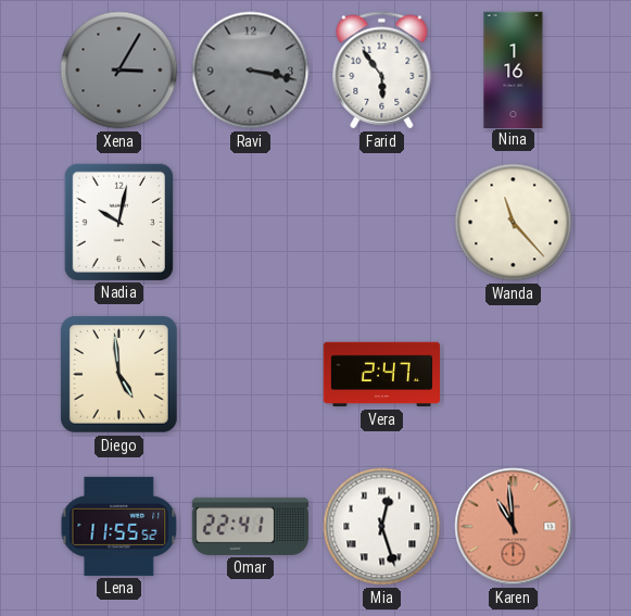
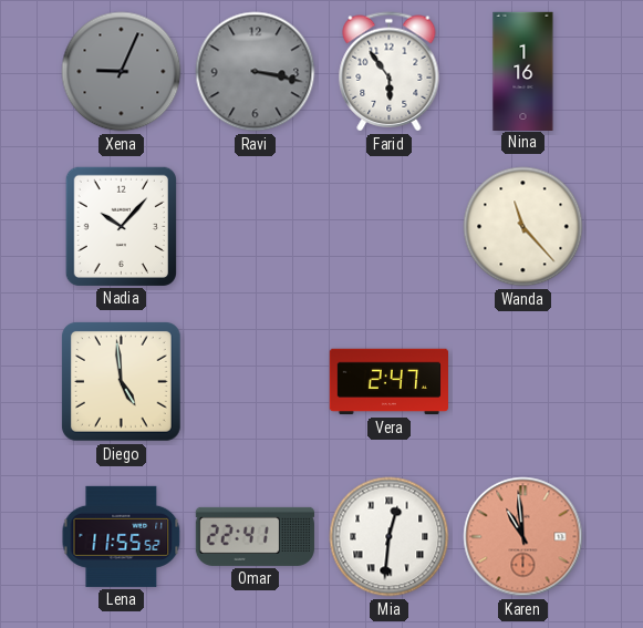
Xena: 3:05 -> 9:04
Nadia: 10:02 -> 10:07
Mia: 12:27 -> 12:31
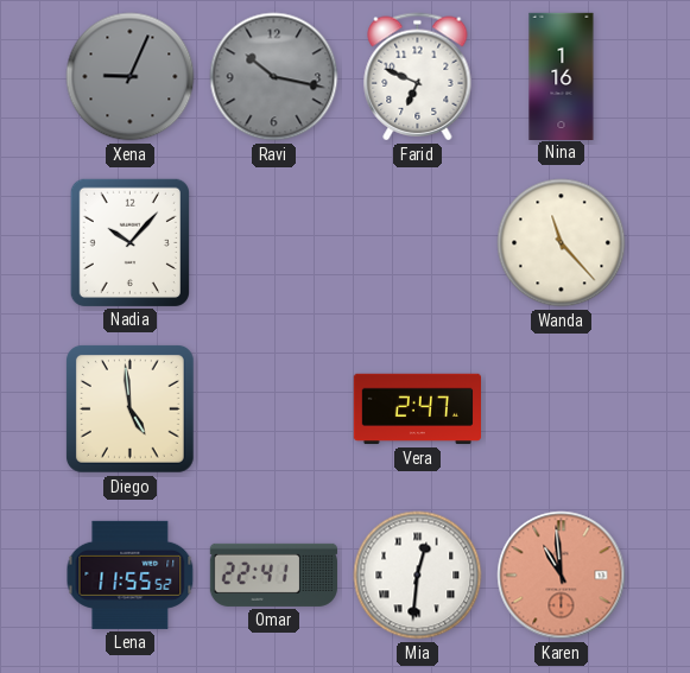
Ravi: 3:17 -> 10:17
Farid: 5:54 -> 6:49
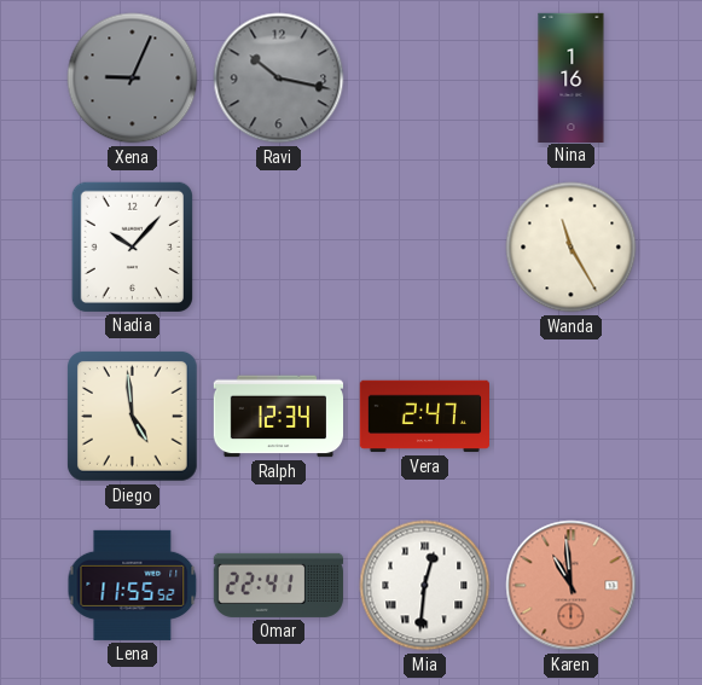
Farid: 6:49 -> none
Wanda: 11:23 -> 11:25
Ralph: none -> 12:34
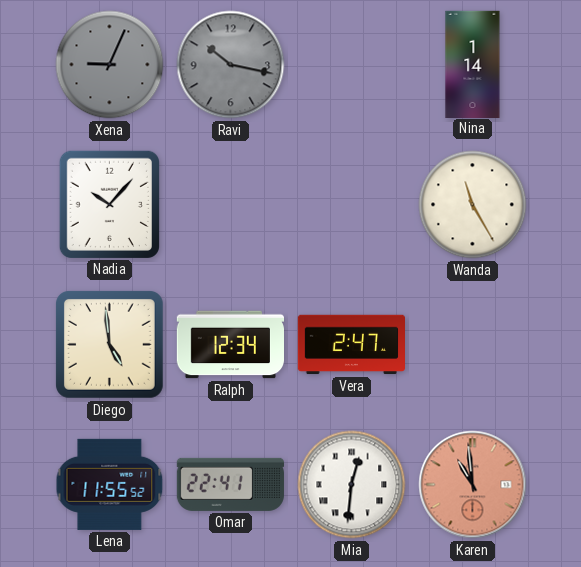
Nina: 1:16 -> 1:14
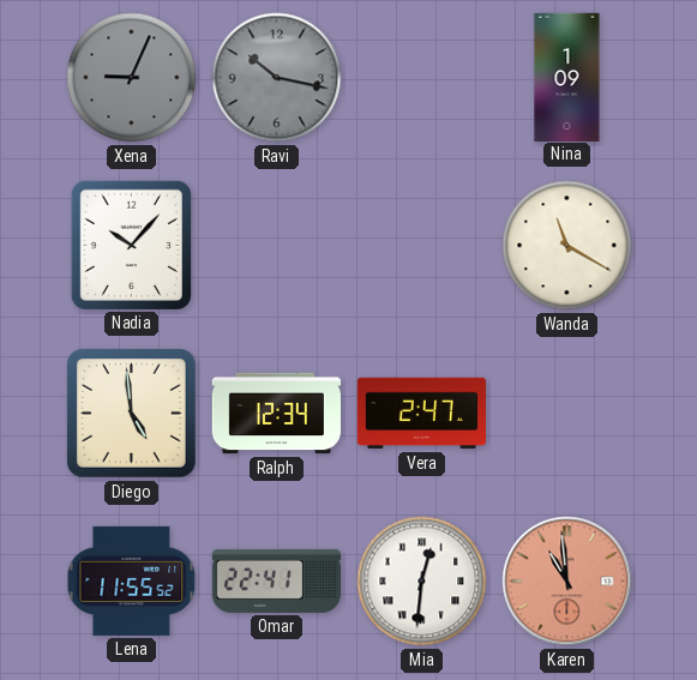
Nina: 1:14 -> 1:09
Wanda: 11:25 -> 11:20
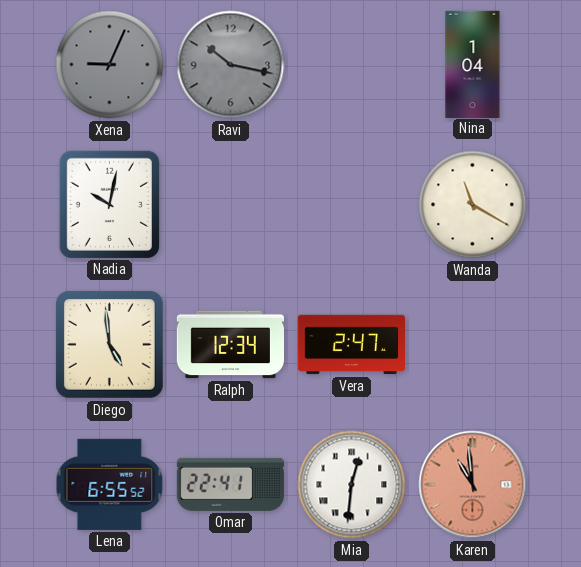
Nina: 1:09 -> 1:04
Nadia: 10:07 -> 10:02
Lena: 11:55 -> 6:55
